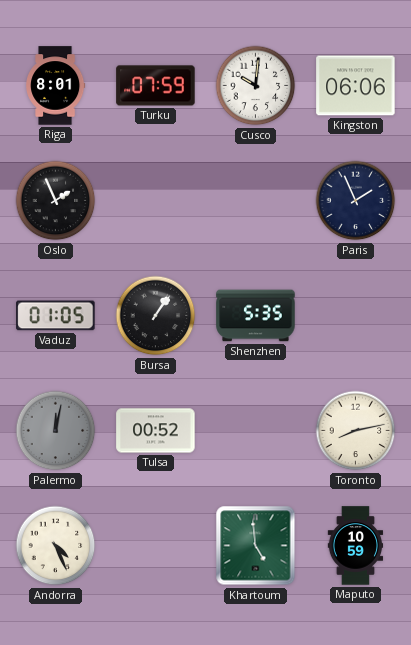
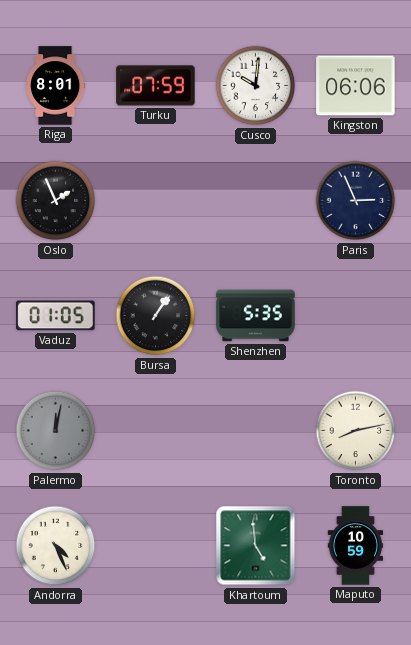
Paris: 1:56 -> 2:56
Tulsa: 00:52 -> none
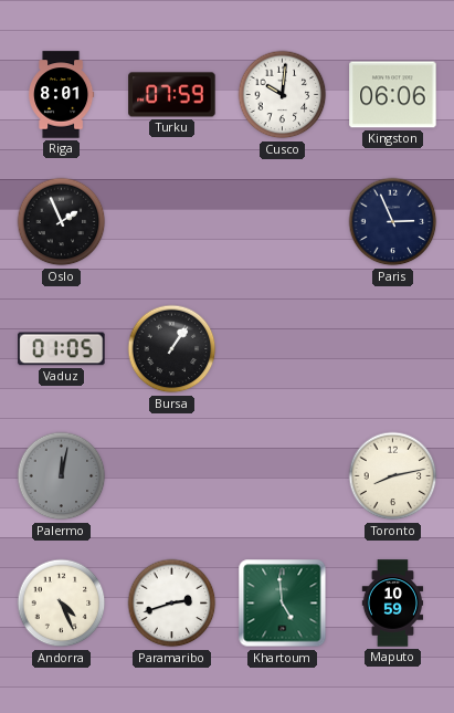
Shenzhen: 5:35 -> none
Paramaribo: none -> 2:42
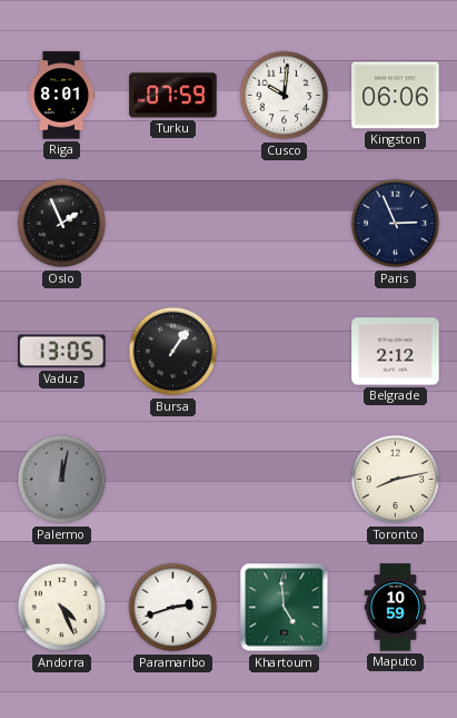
Vaduz: 01:05 -> 13:05
Belgrade: none -> 2:12
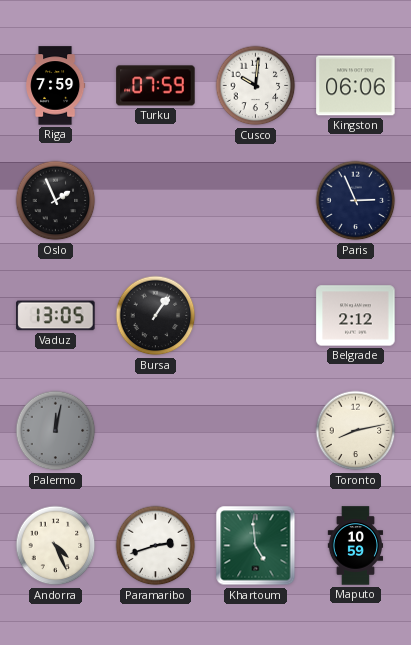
Riga: 8:01 -> 7:59
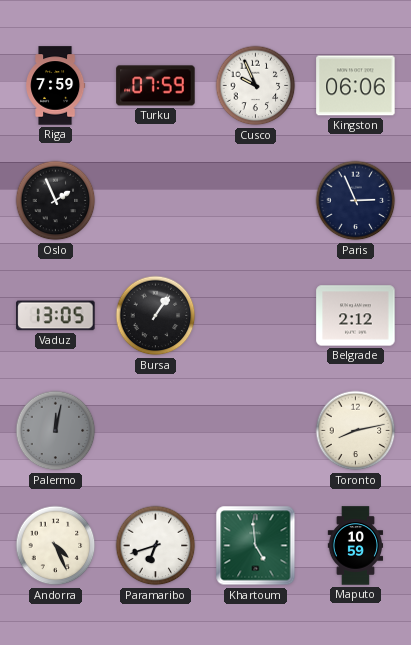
Cusco: 10:01 -> 9:56
Paramaribo: 2:42 -> 6:42
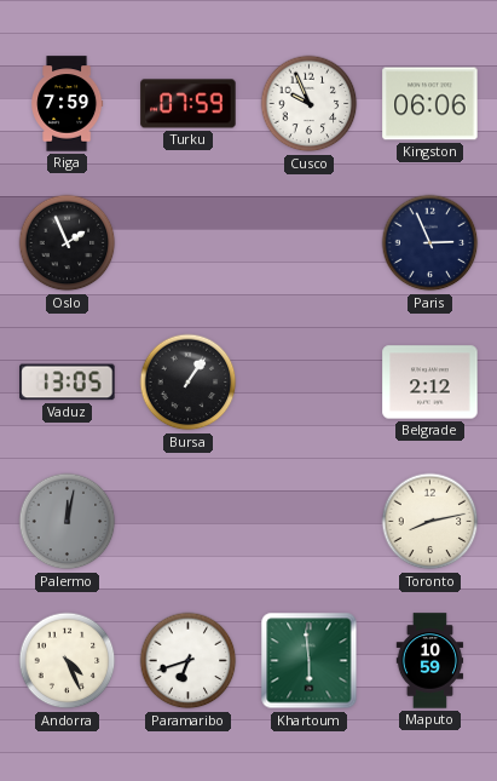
Khartoum: 4:59 -> 5:59
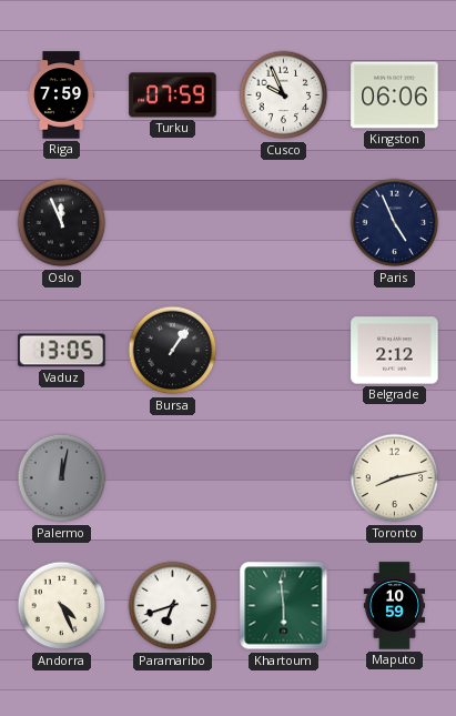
Oslo: 1:56 -> 11:56
Paris: 2:56 -> 4:56
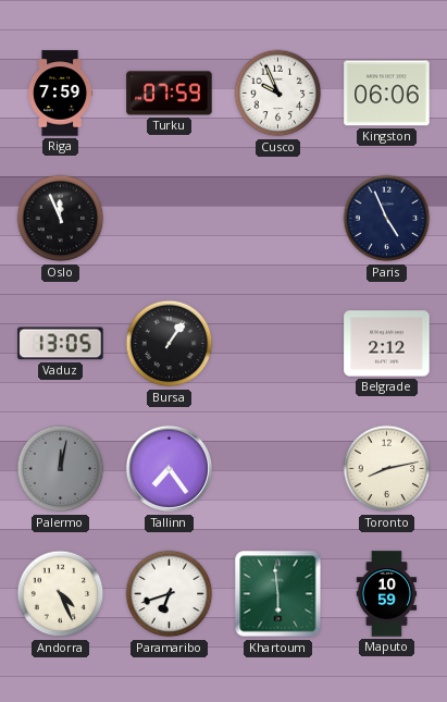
Tallinn: none -> 7:24
